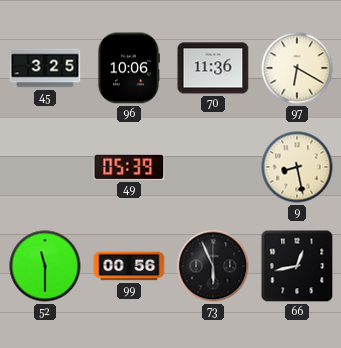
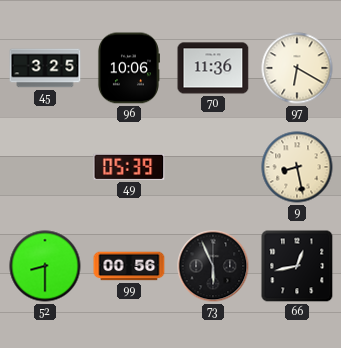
52: 11:30 -> 8:30
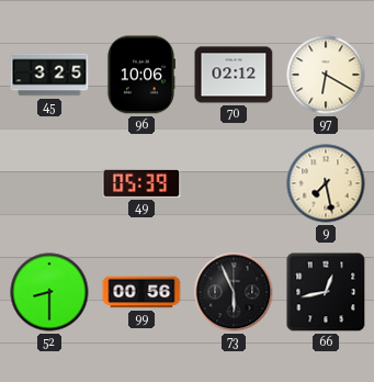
70: 11:36 -> 02:12
9: 8:28 -> 7:28
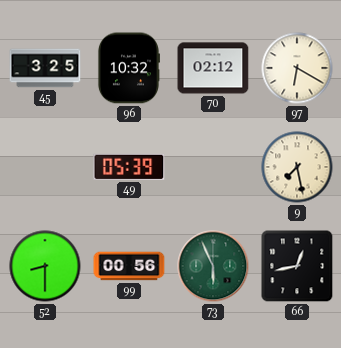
96: 10:06 -> 10:32
73 dial: black -> green
